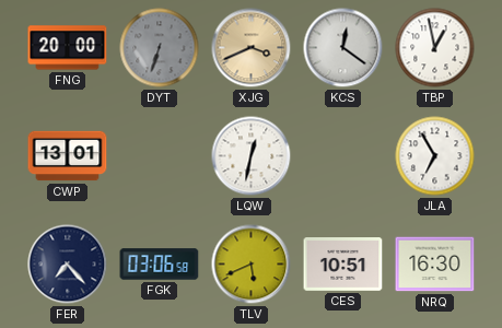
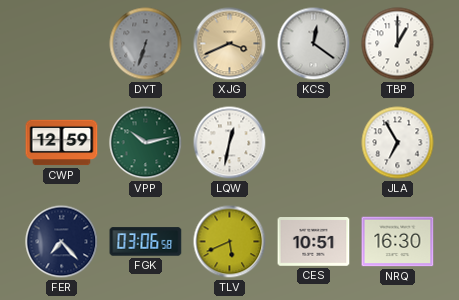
FNG: 20:00 -> none
TBP: 12:58 -> 1:00
CWP: 13:01 -> 12:59
VPP: none -> 10:13
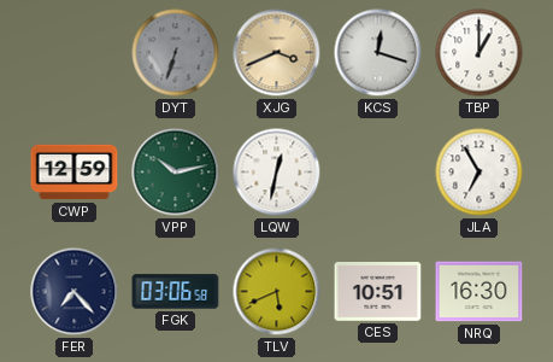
KCS: 12:21 -> 12:18
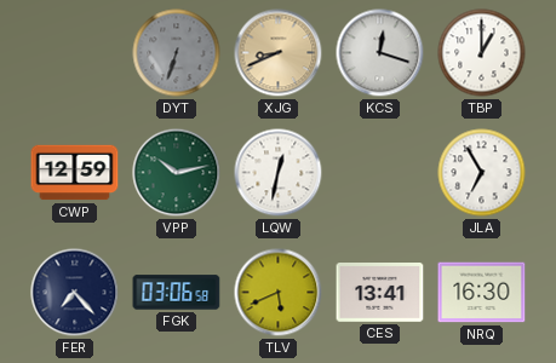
XJG: 3:41 -> 8:41
CES: 10:51 -> 13:41
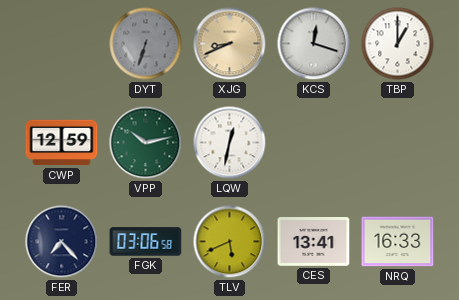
JLA: 6:55 -> none
NRQ: 16:30 -> 16:33
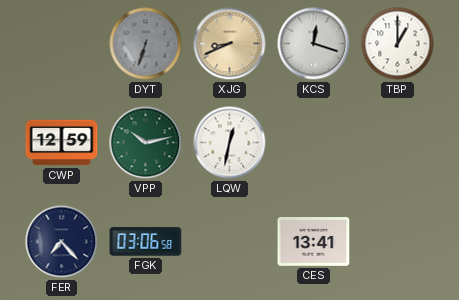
TLV: 5:41 -> none
NRQ: 16:33 -> none
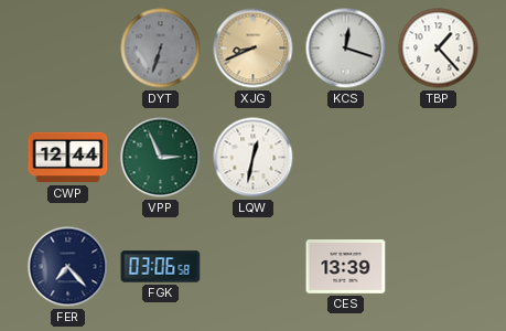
TBP: 1:00 -> 1:23
CWP: 12:59 -> 12:44
VPP: 10:13 -> 2:56
CES: 13:41 -> 13:39
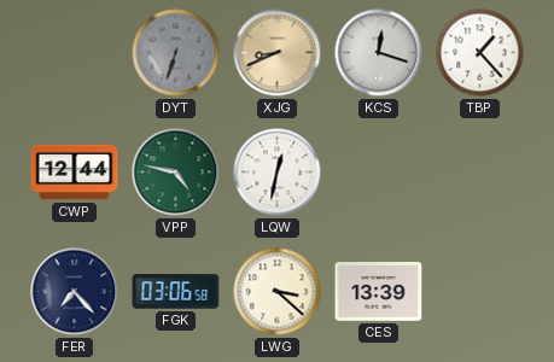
VPP: 2:56 -> 4:47
LWG: none -> 3:22
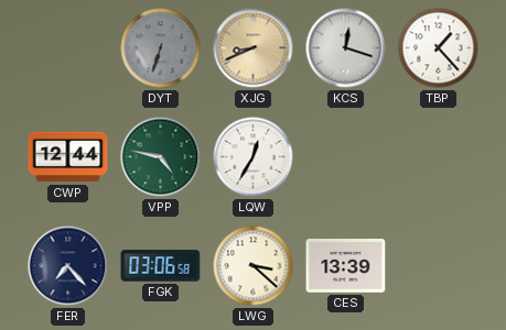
LQW: 12:32 -> 12:35
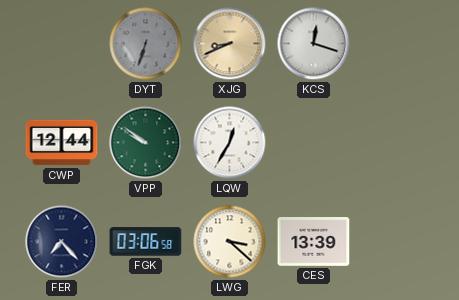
TBP: 1:23 -> none
VPP: 4:47 -> 9:51
